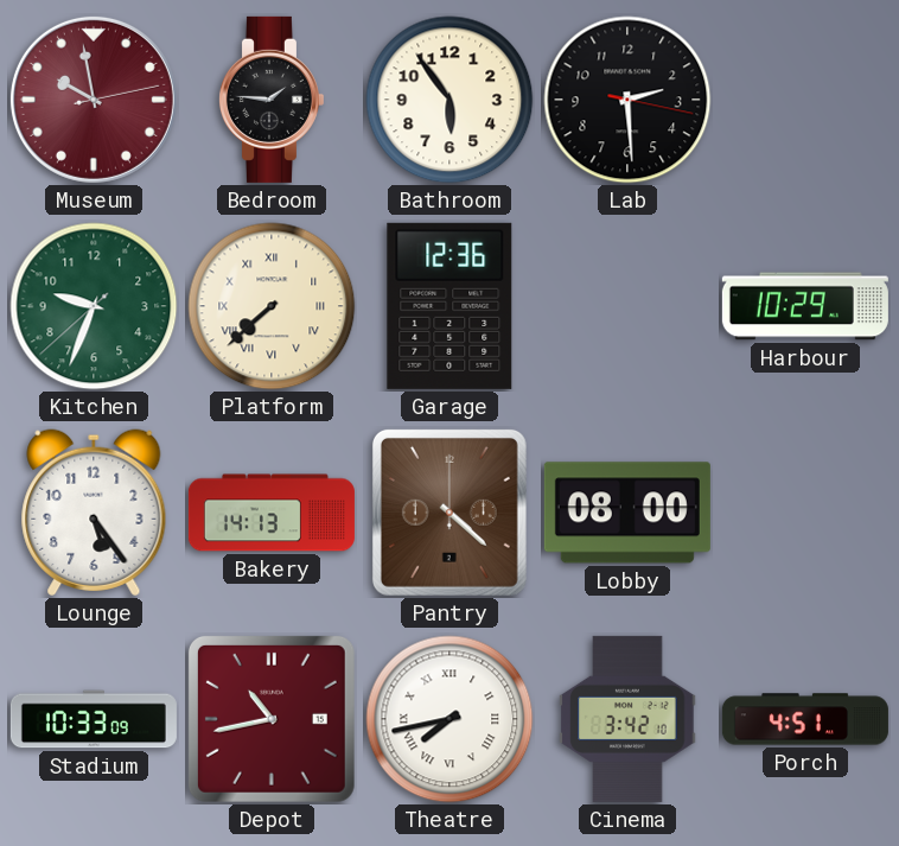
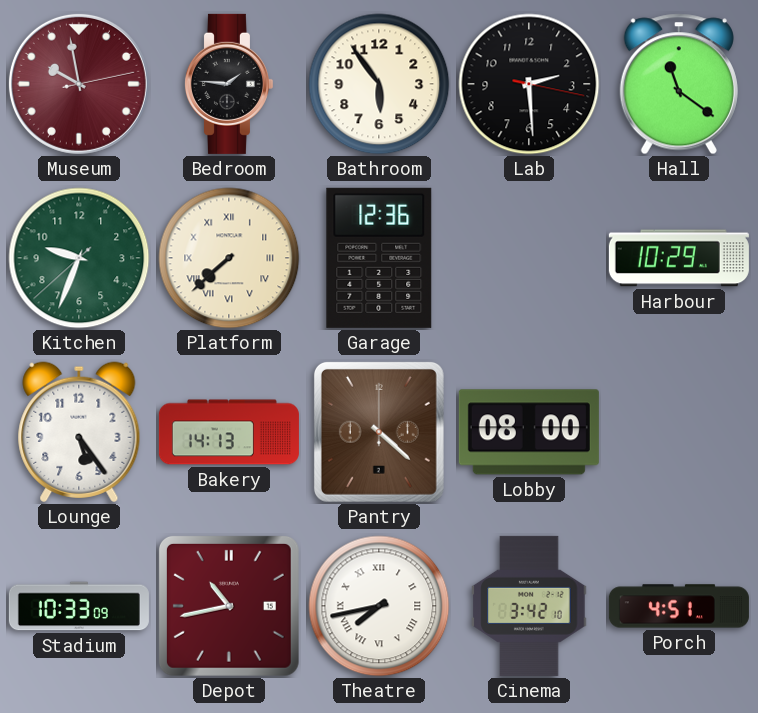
Hall: none -> 11:21
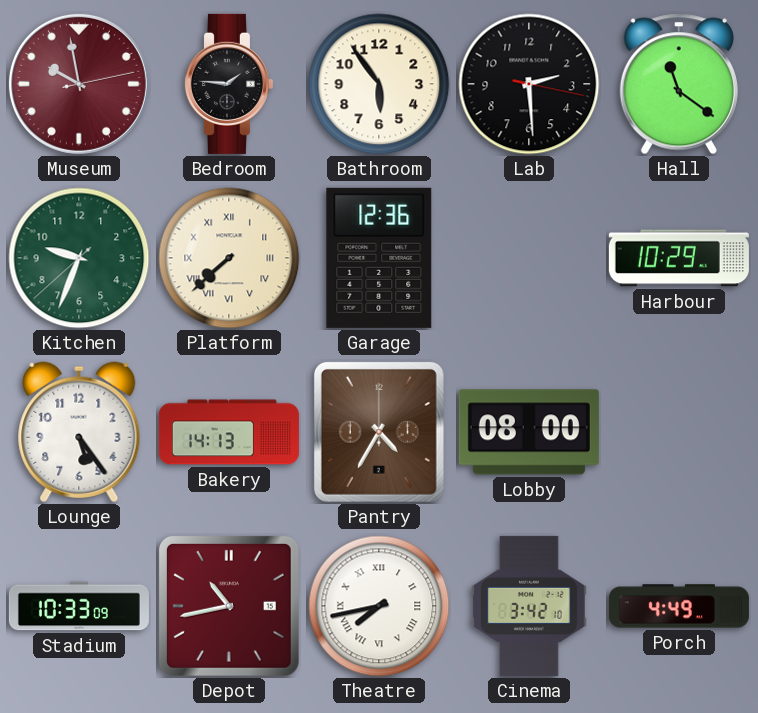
Pantry: 4:22 -> 4:35
Porch: 4:51 -> 4:49
